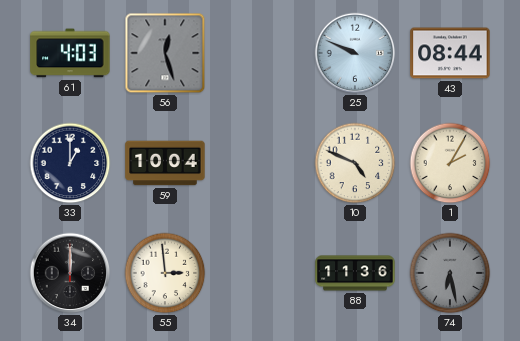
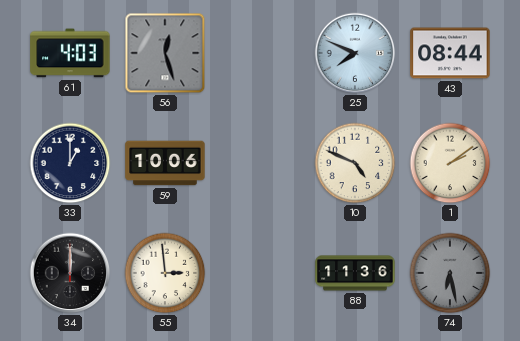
25: 9:49 -> 7:49
59: 10:04 -> 10:06
1: 2:05 -> 2:09
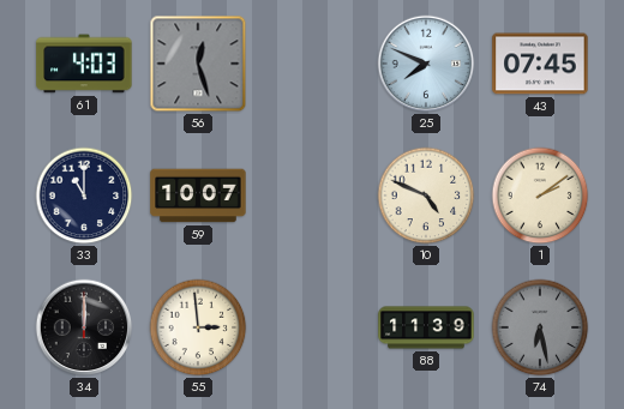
43: 08:44 -> 07:45
33: 1:00 -> 11:00
59: 10:06 -> 10:07
88: 11:36 -> 11:39
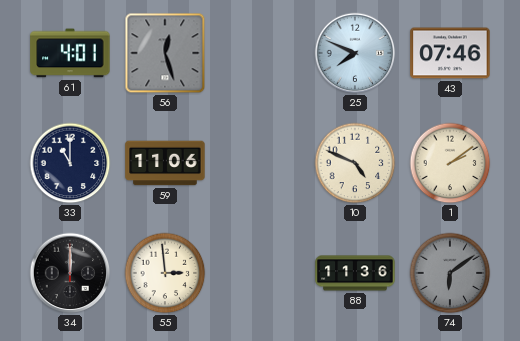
61: 4:03 -> 4:01
43: 07:45 -> 07:46
59: 10:07 -> 11:06
88: 11:39 -> 11:36
74: 6:28 -> 6:09
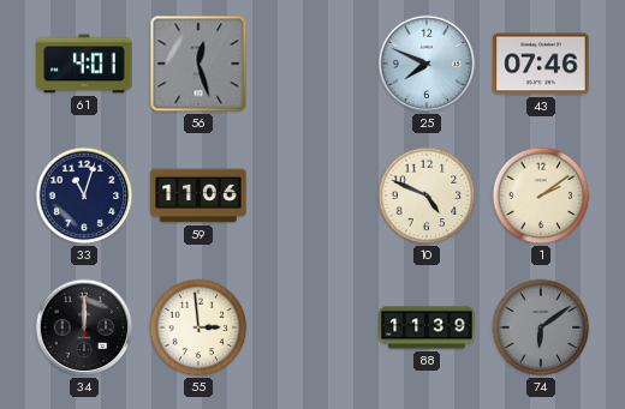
33: 11:00 -> 11:03
88: 11:36 -> 11:39
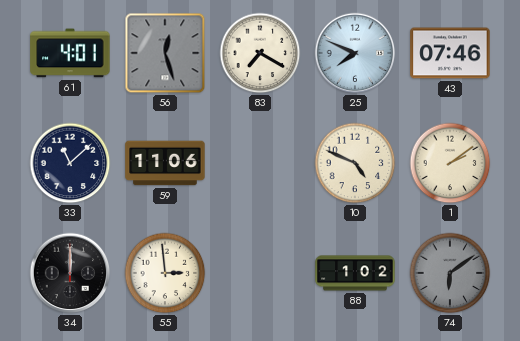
83: none -> 7:20
33: 11:03 -> 11:08
88: 11:39 -> 1:02
